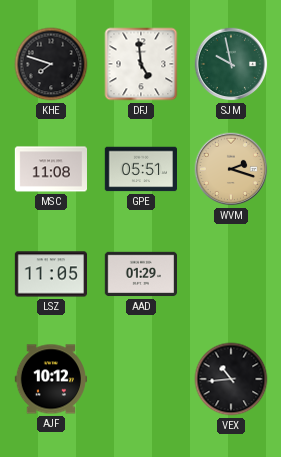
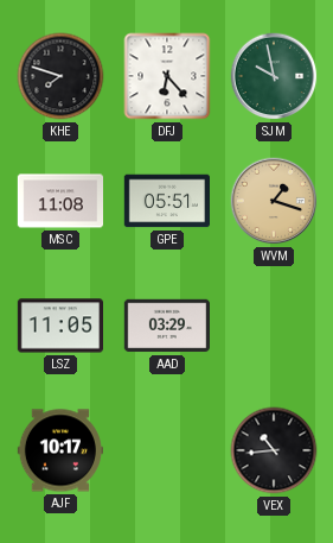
DFJ: 4:59 -> 6:23
WVM: 2:18 -> 1:18
AAD: 01:29 -> 03:29
AJF: 10:12 -> 10:17
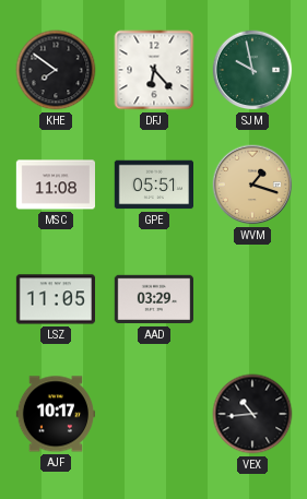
KHE: 7:48 -> 7:51
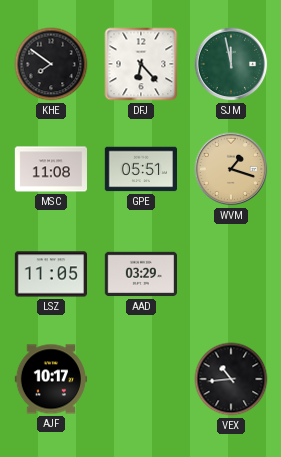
SJM: 9:58 -> 11:58
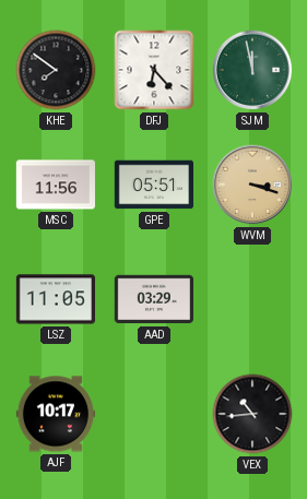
MSC: 11:08 -> 11:56
WVM: 1:18 -> 3:18
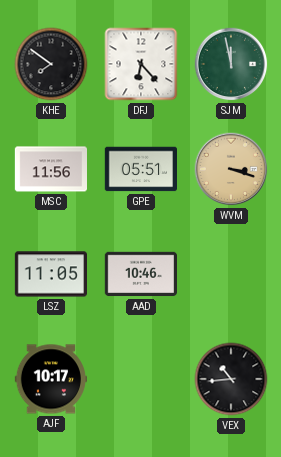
AAD: 03:29 -> 10:46
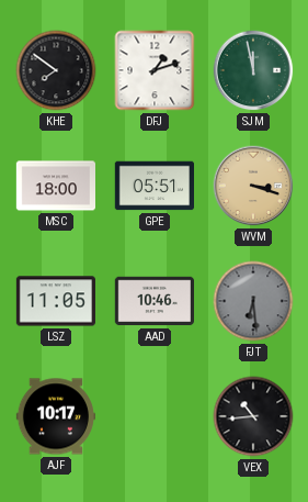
DFJ: 6:23 -> 1:12
MSC: 11:56 -> 18:00
FJT: none -> 6:29
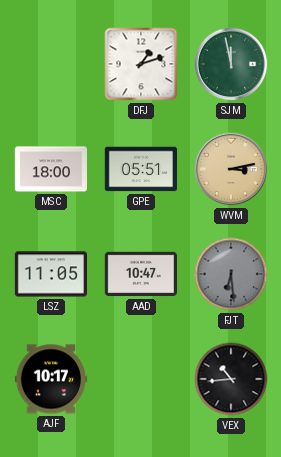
KHE: 7:51 -> none
WVM: 3:18 -> 3:13
AAD: 10:46 -> 10:47
